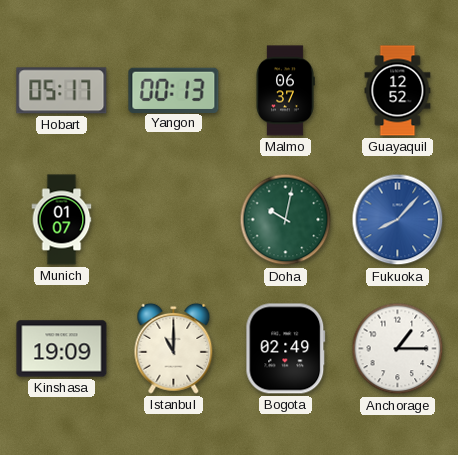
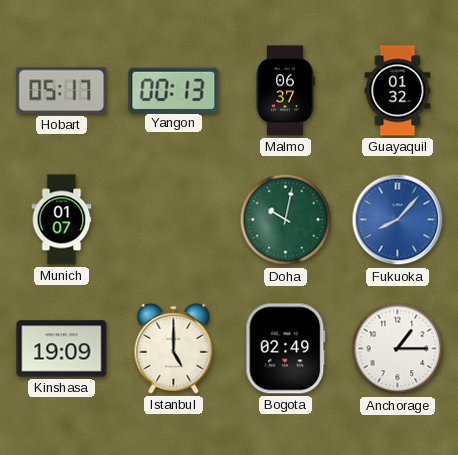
Guayaquil: 12:52 -> 01:32
Istanbul: 11:00 -> 5:00
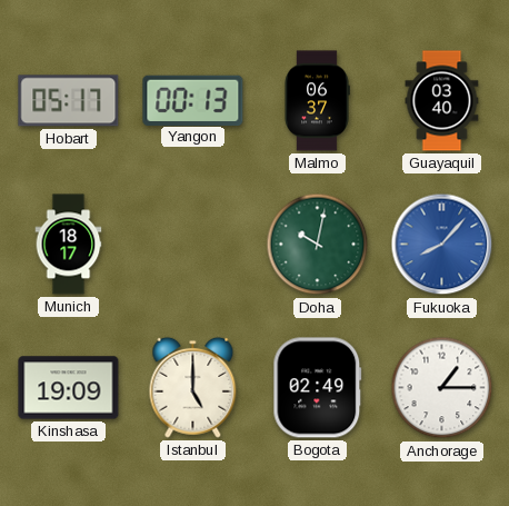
Guayaquil: 01:32 -> 03:40
Munich: 01:07 -> 18:17
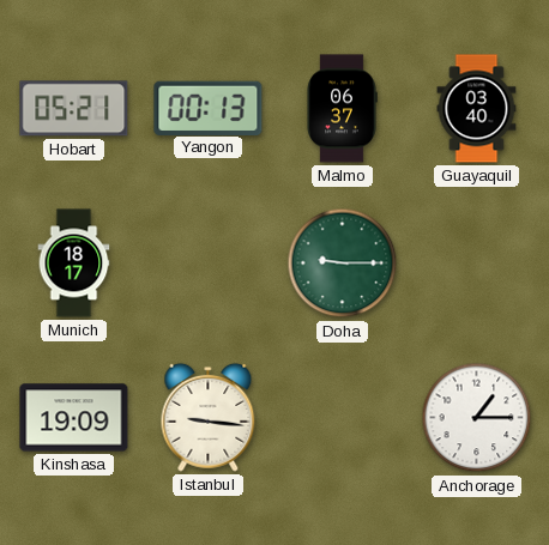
Hobart: 05:17 -> 05:21
Doha: 10:02 -> 9:15
Fukuoka: 8:07 -> none
Istanbul: 5:00 -> 9:16
Bogota: 02:49 -> none
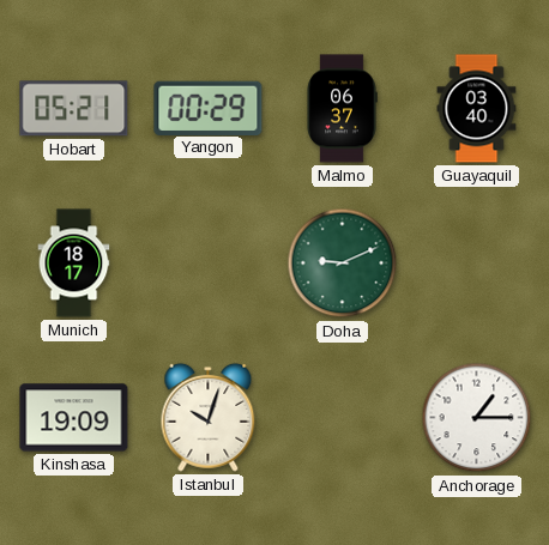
Yangon: 00:13 -> 00:29
Doha: 9:15 -> 9:11
Istanbul: 9:16 -> 10:03
